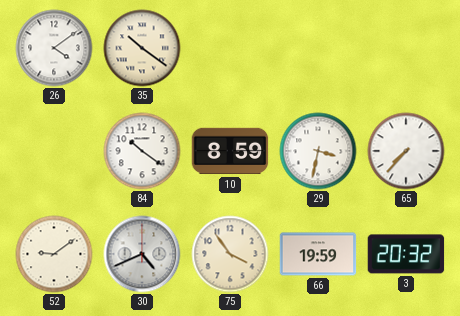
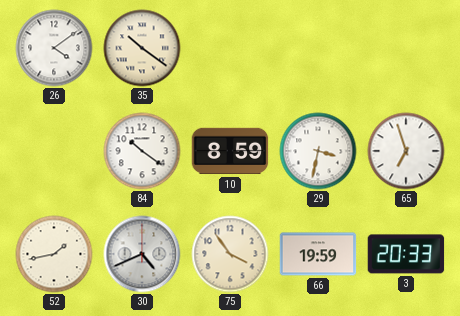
65: 7:37 -> 6:57
52: 9:09 -> 1:43
3: 20:32 -> 20:33
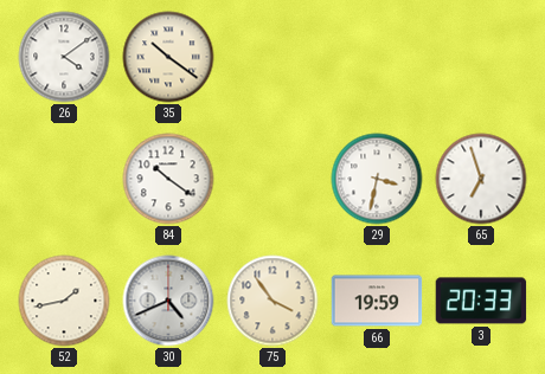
10: 8:59 -> none
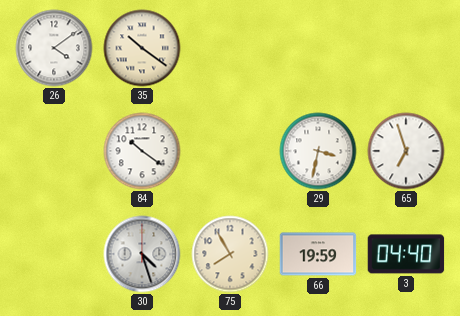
52: 1:43 -> none
30: 4:41 -> 4:27
75: 3:54 -> 7:55
3: 20:33 -> 04:40
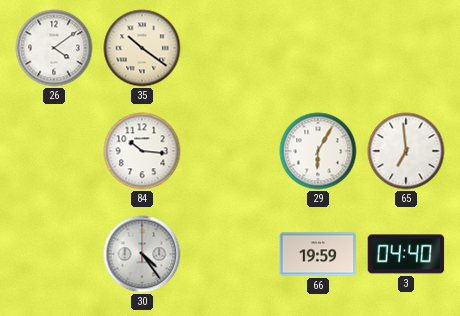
84: 10:21 -> 10:16
29: 3:32 -> 6:05
65: 6:57 -> 6:59
30: 4:27 -> 4:24
75: 7:55 -> none
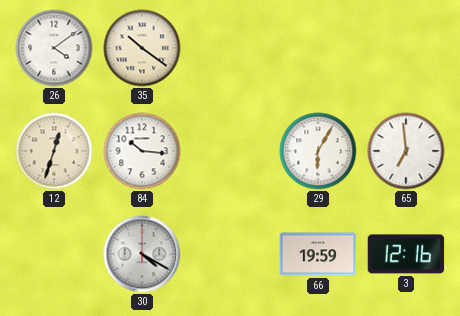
12: none -> 12:33
30: 4:24 -> 4:20
3: 04:40 -> 12:16
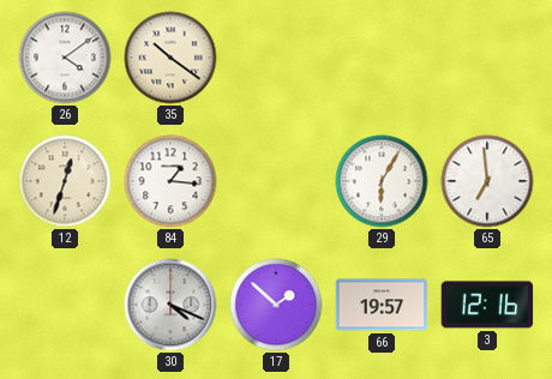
84: 10:16 -> 1:16
30: 4:20 -> 4:19
17: none -> 1:52
66: 19:59 -> 19:57
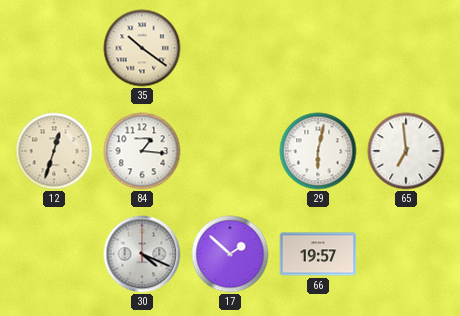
26: 4:09 -> none
29: 6:05 -> 6:02
3: 12:16 -> none
